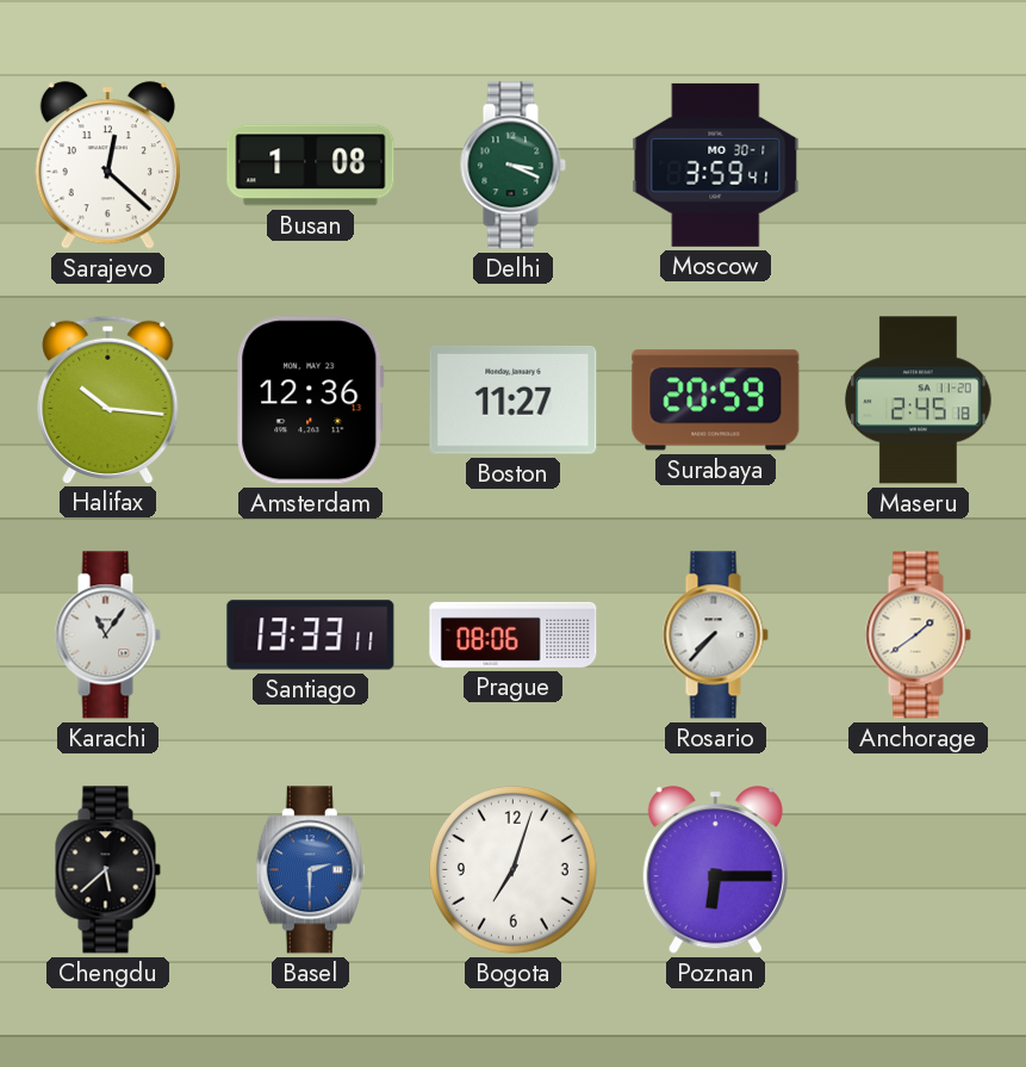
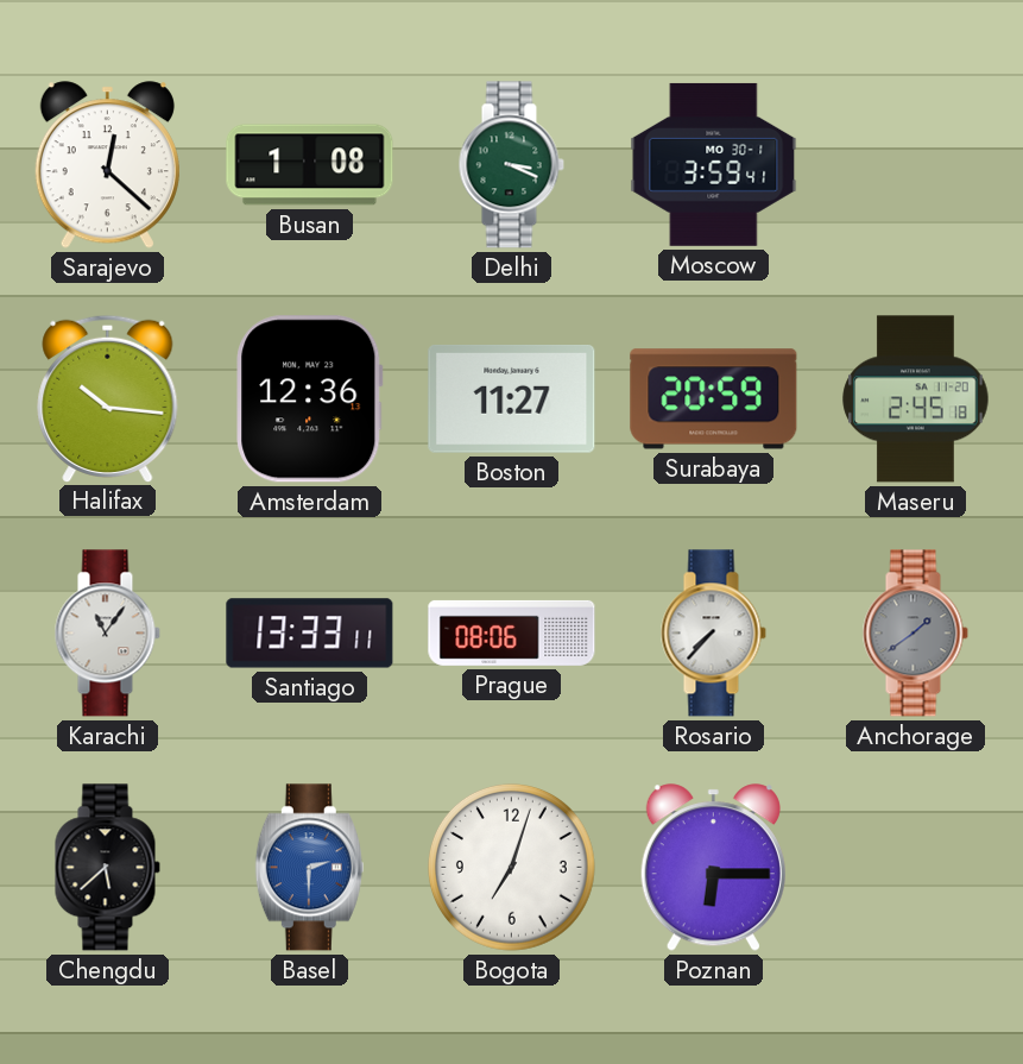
Anchorage dial: cream -> grey
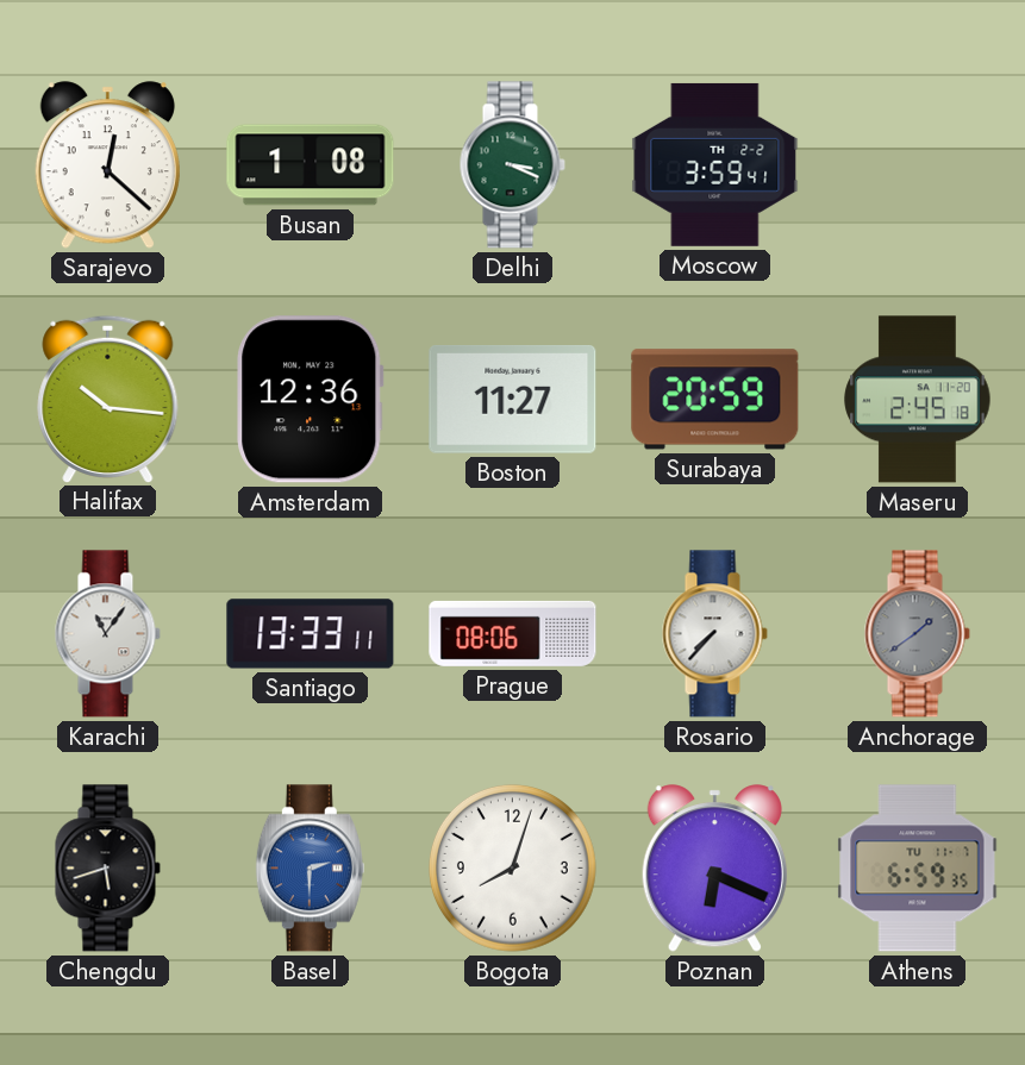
Moscow date: MO 30-1 -> TH 2-2
Chengdu: 5:38 -> 5:42
Bogota: 7:03 -> 8:03
Poznan: 6:15 -> 6:19
Athens: none -> 6:59
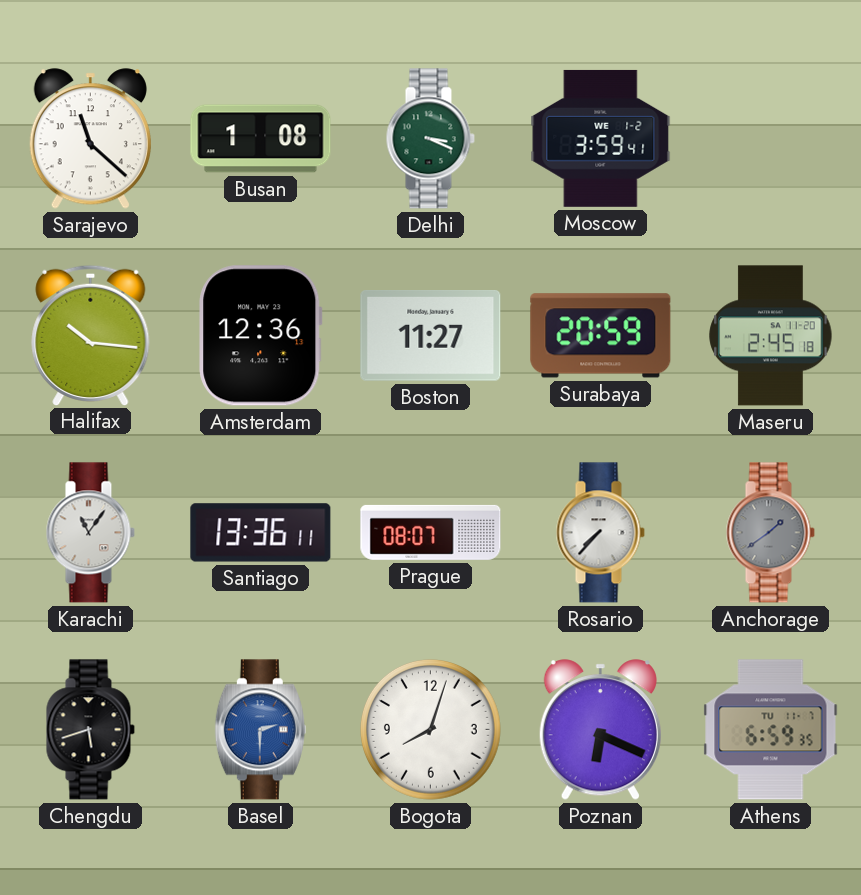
Sarajevo: 12:22 -> 11:22
Moscow date: TH 2-2 -> WE 1-2
Santiago: 13:33 -> 13:36
Prague: 08:06 -> 08:07
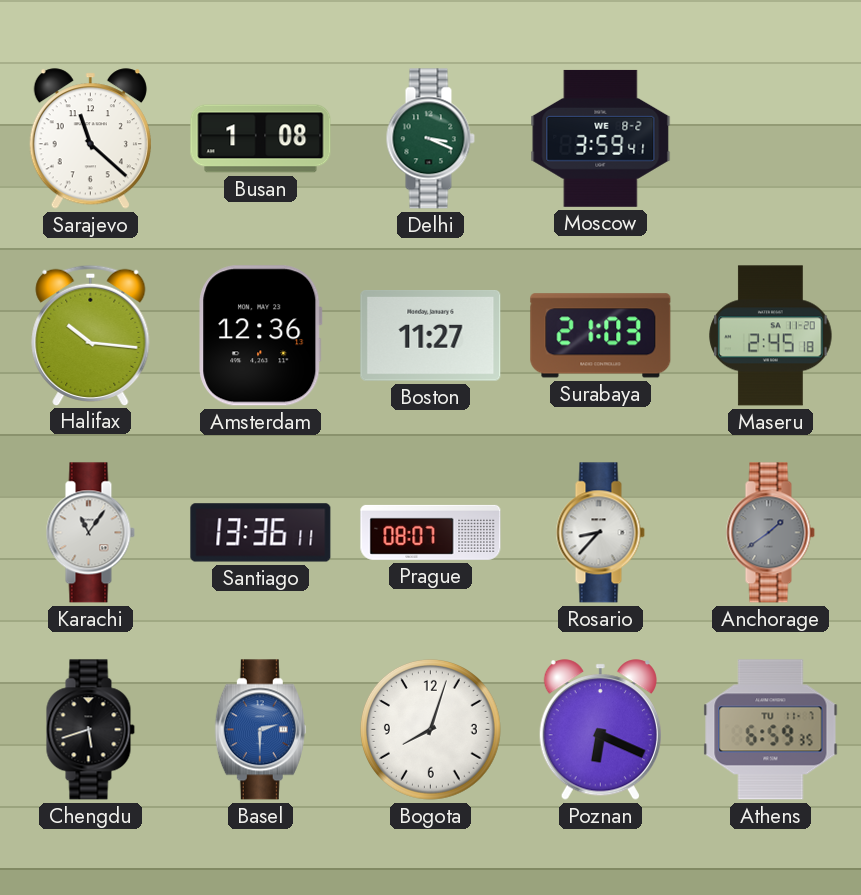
Moscow date: WE 1-2 -> WE 8-2
Surabaya: 20:59 -> 21:03
Rosario: 7:37 -> 8:37
